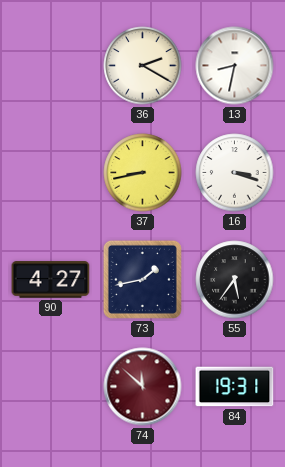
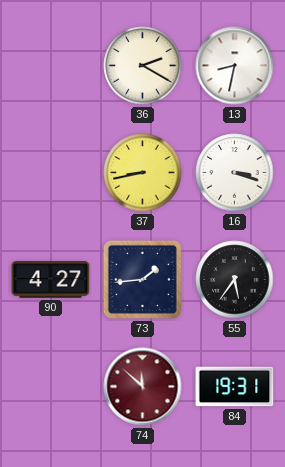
73: 1:43 -> 1:44
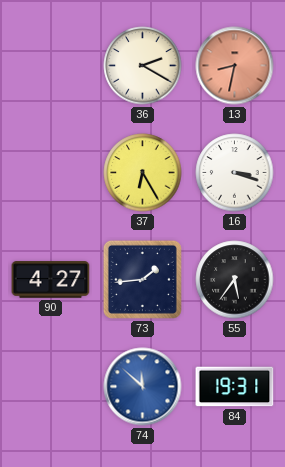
13 dial: white -> salmon
37: 8:43 -> 6:25
74 dial: burgundy -> blue
